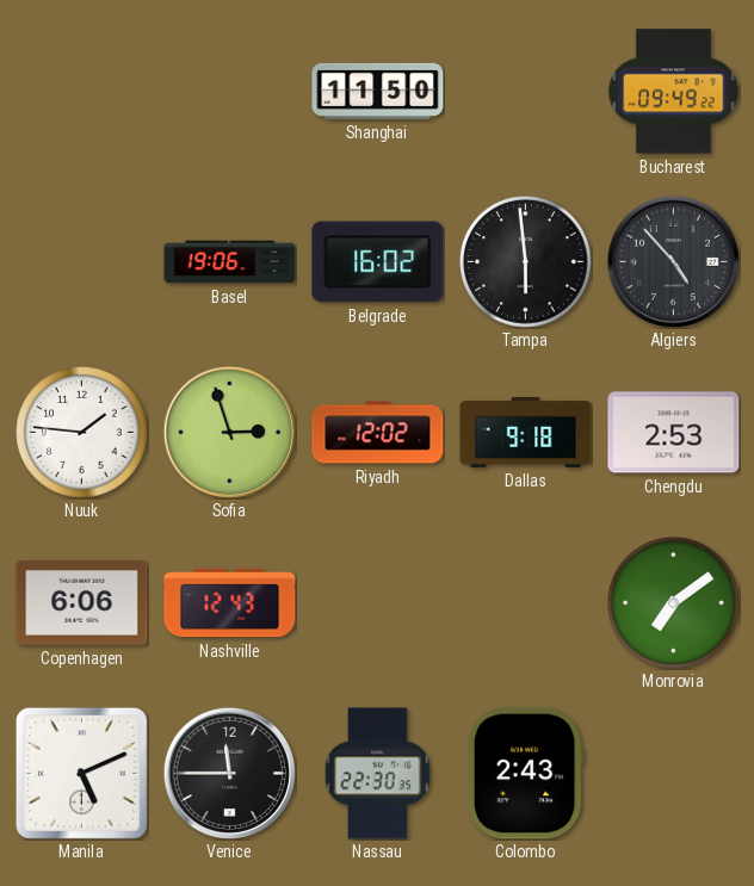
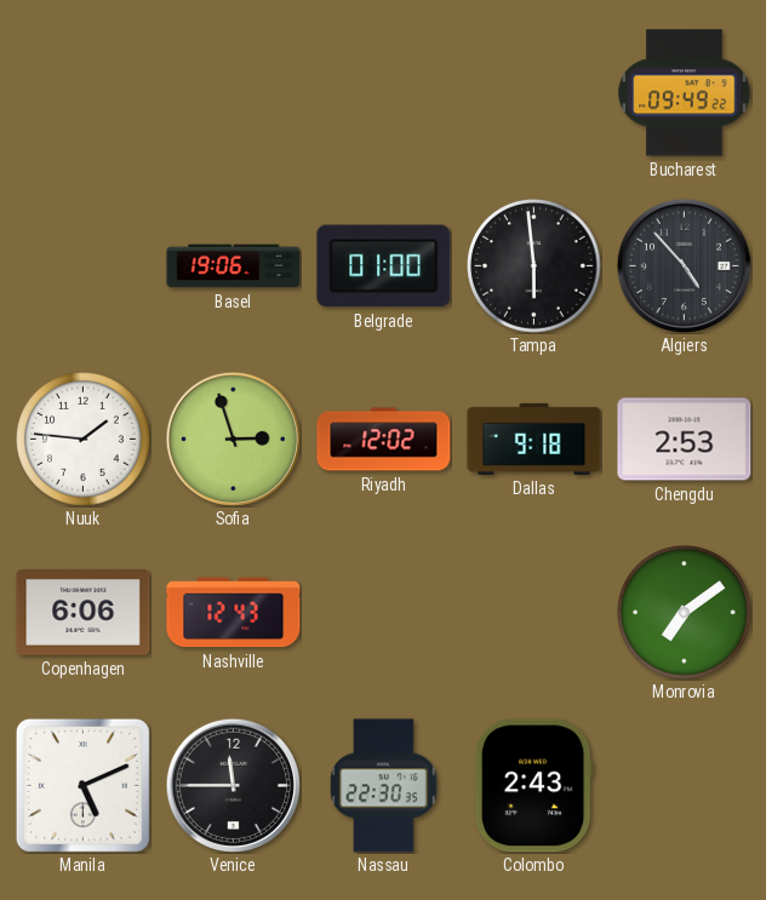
Shanghai: 11:50 -> none
Belgrade: 16:02 -> 01:00
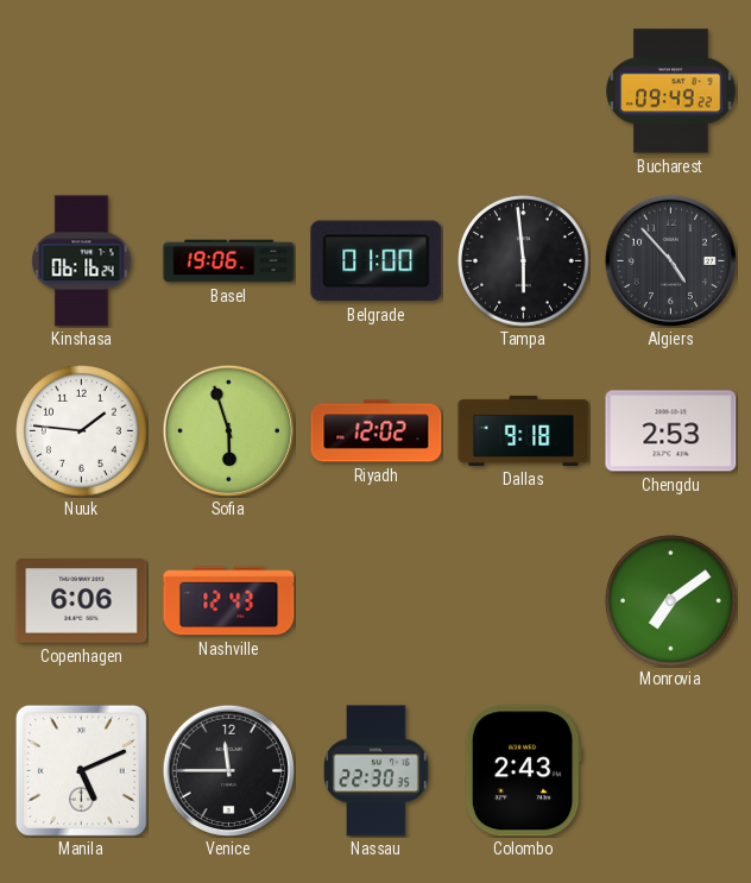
Kinshasa: none -> 06:16
Sofia: 2:57 -> 5:57
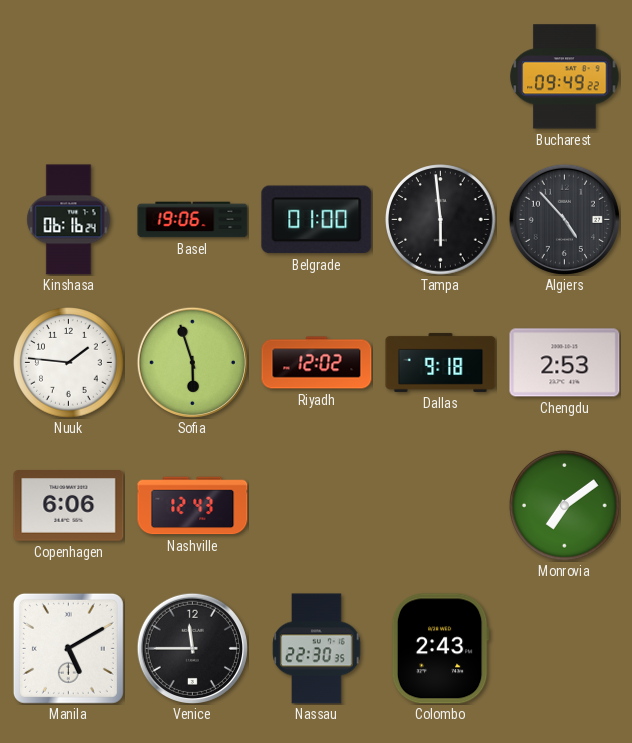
Manila: 5:11 -> 5:10
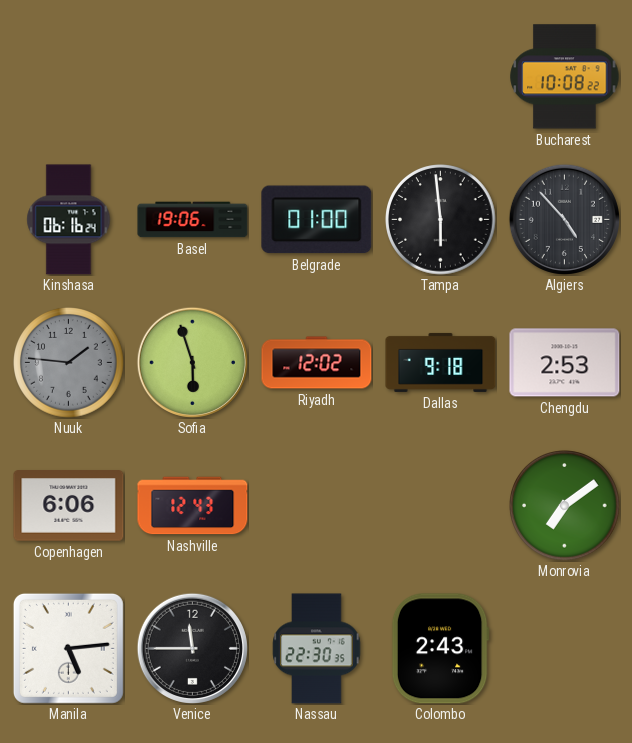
Bucharest: 09:49 -> 10:08
Nuuk dial: white -> grey
Manila: 5:10 -> 5:14
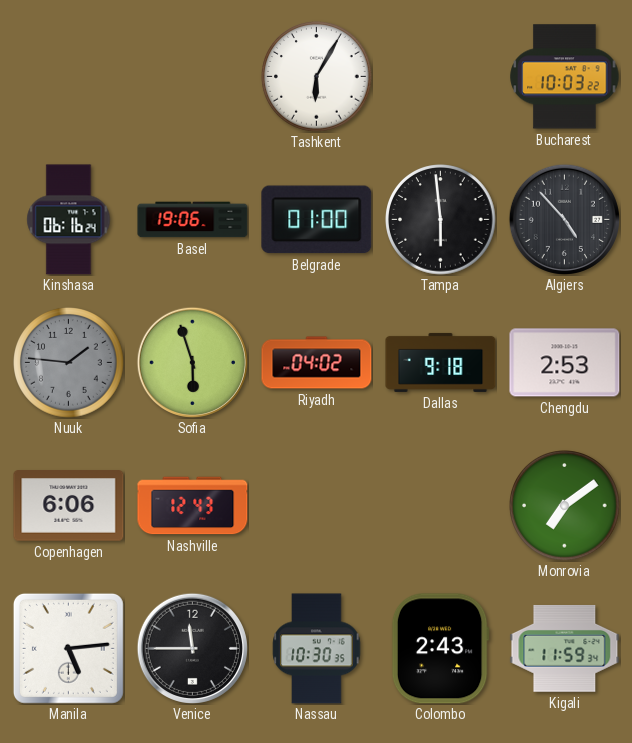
Tashkent: none -> 6:05
Bucharest: 10:08 -> 10:03
Riyadh: 12:02 -> 04:02
Nassau: 22:30 -> 10:30
Kigali: none -> 11:59
